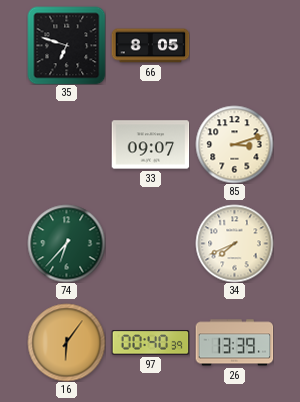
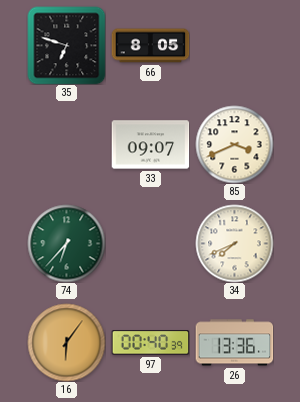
85: 3:12 -> 3:41
26: 13:39 -> 13:36
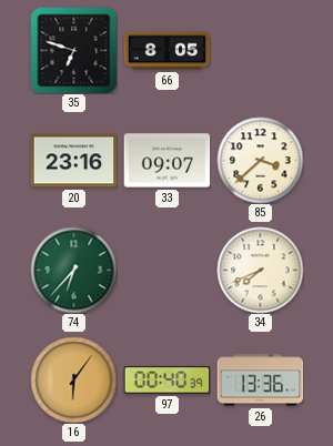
20: none -> 23:16
85: 3:41 -> 3:38
